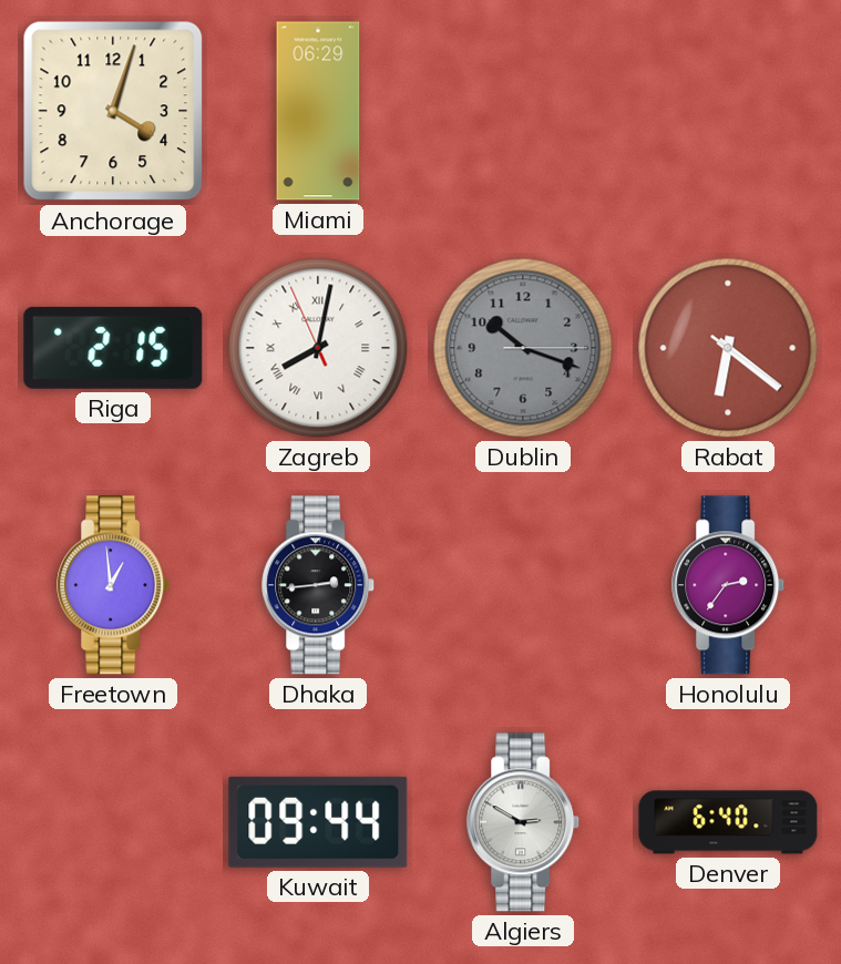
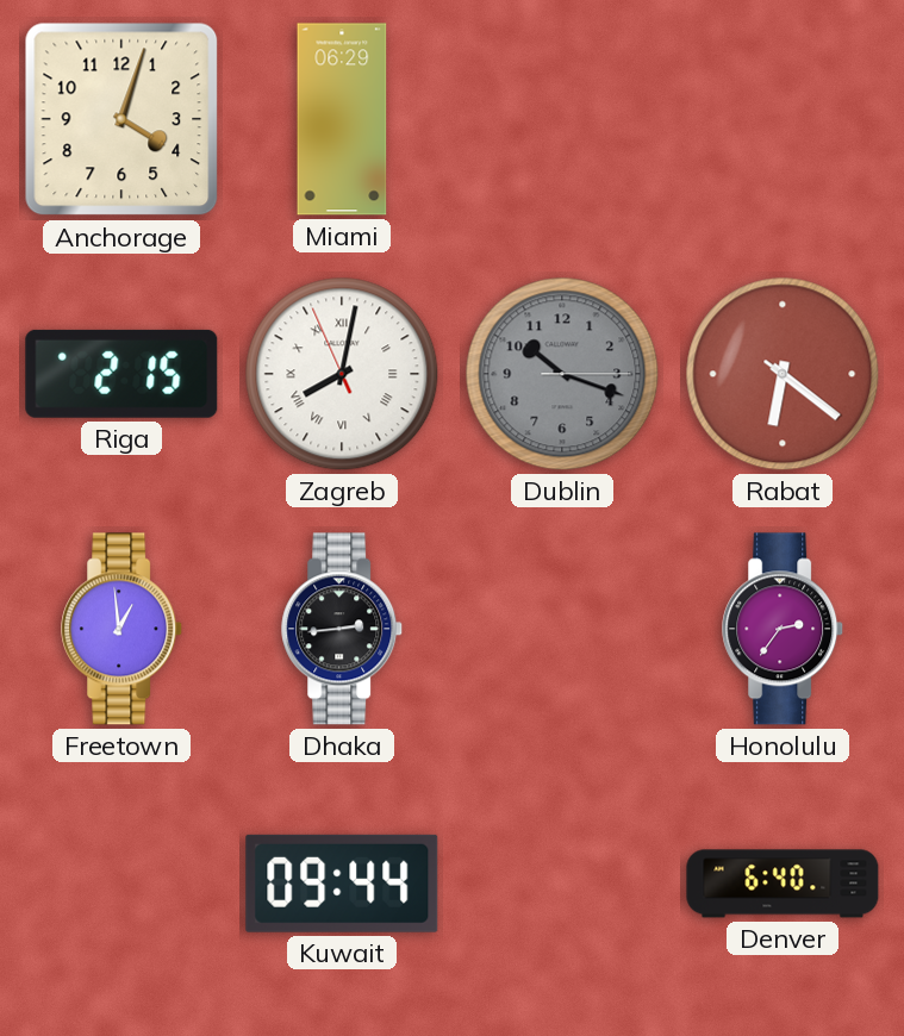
Algiers: 2:50 -> none
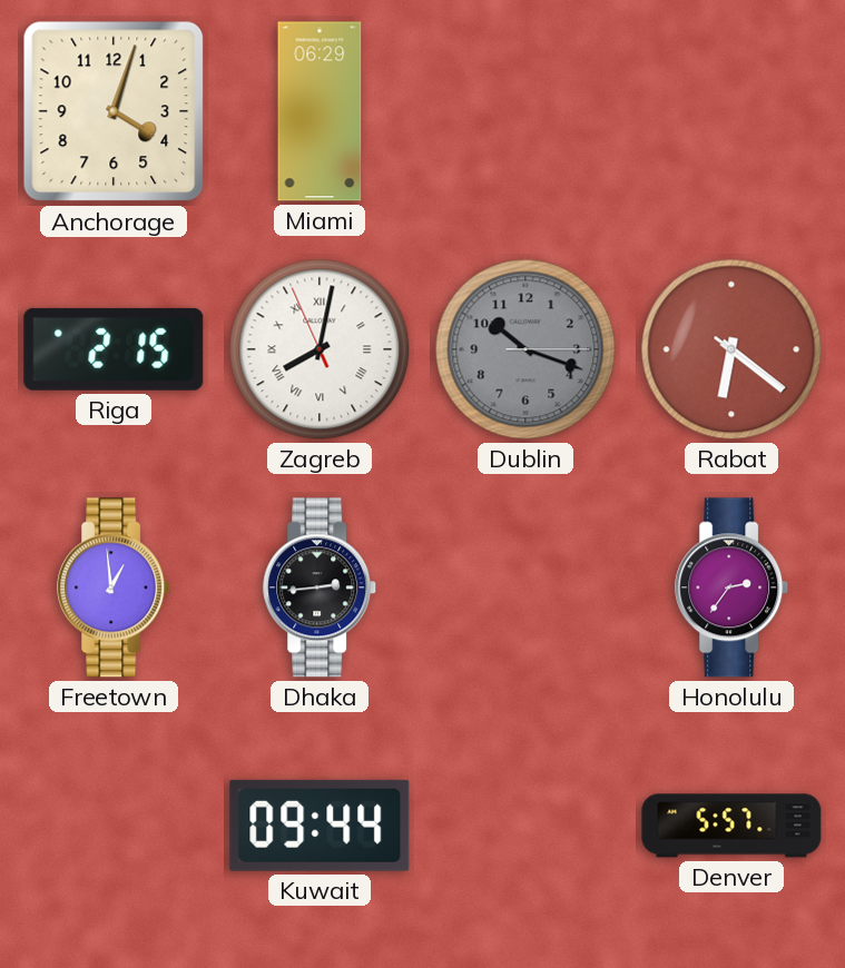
Denver: 6:40 -> 5:57
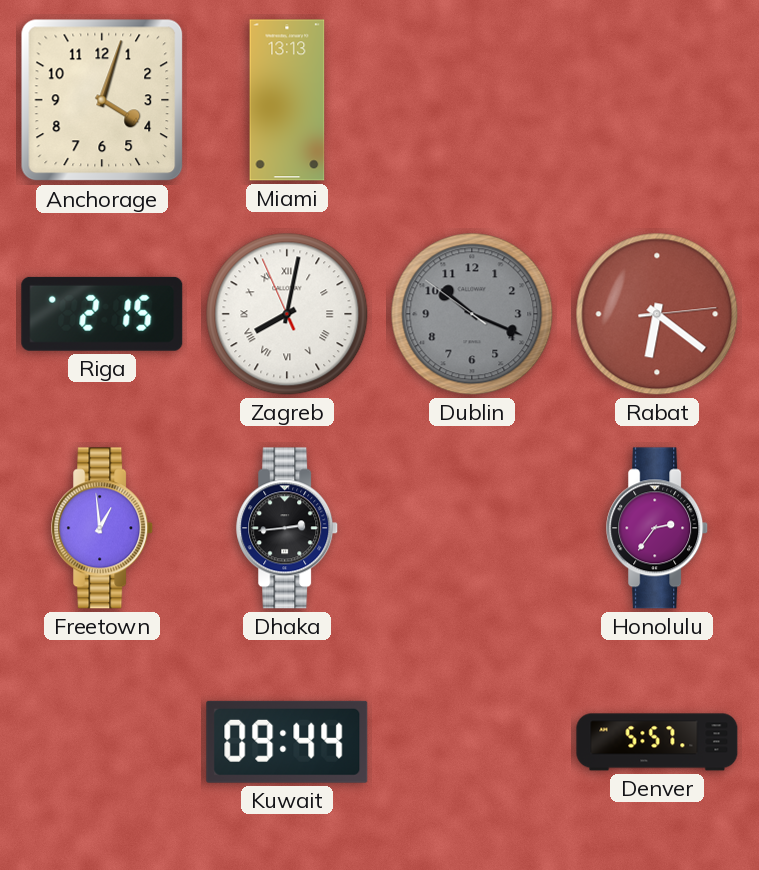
Miami: 06:29 -> 13:13
Dublin: 10:18:15 -> 10:18:51
Rabat: 6:21:21 -> 6:21:14
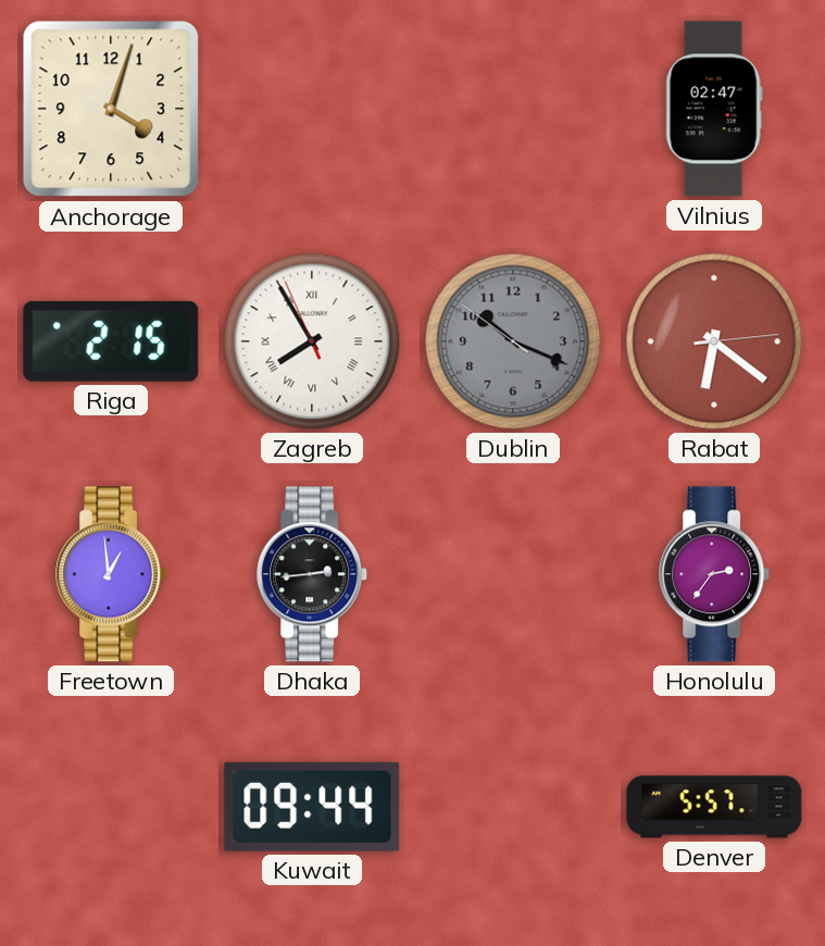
Miami: 13:13 -> none
Vilnius: none -> 02:47
Zagreb: 8:01 -> 7:54
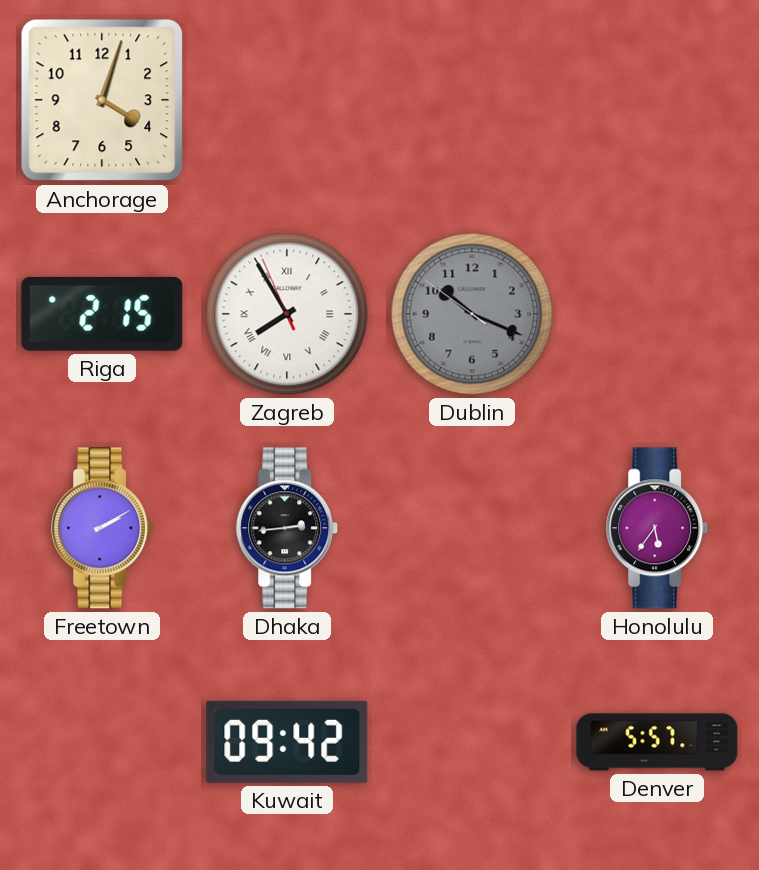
Vilnius: 02:47 -> none
Rabat: 6:21 -> none
Freetown: 12:59 -> 2:10
Honolulu: 2:36 -> 5:36
Kuwait: 09:44 -> 09:42
